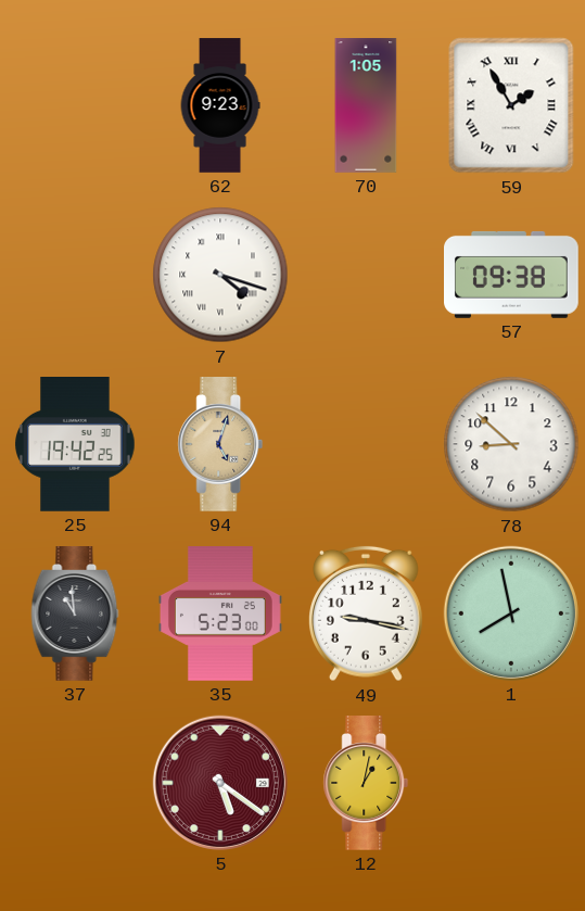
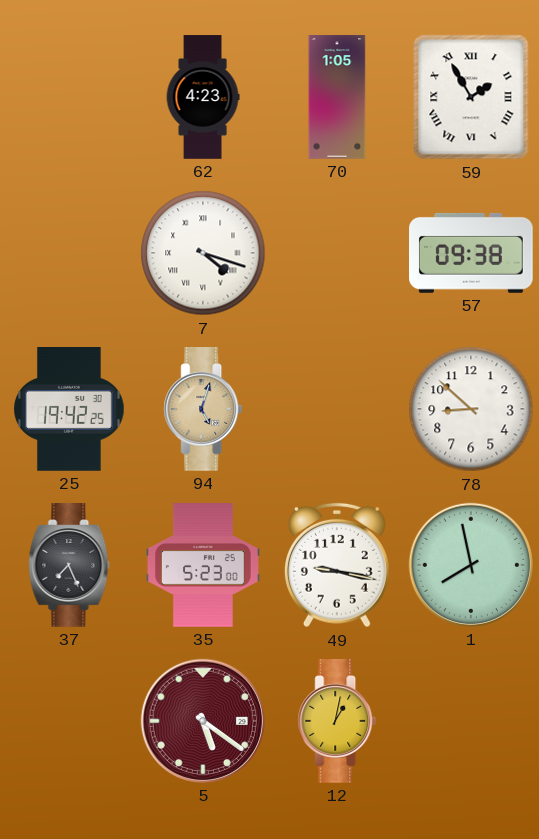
62: 9:23 -> 4:23
37: 10:59 -> 7:26
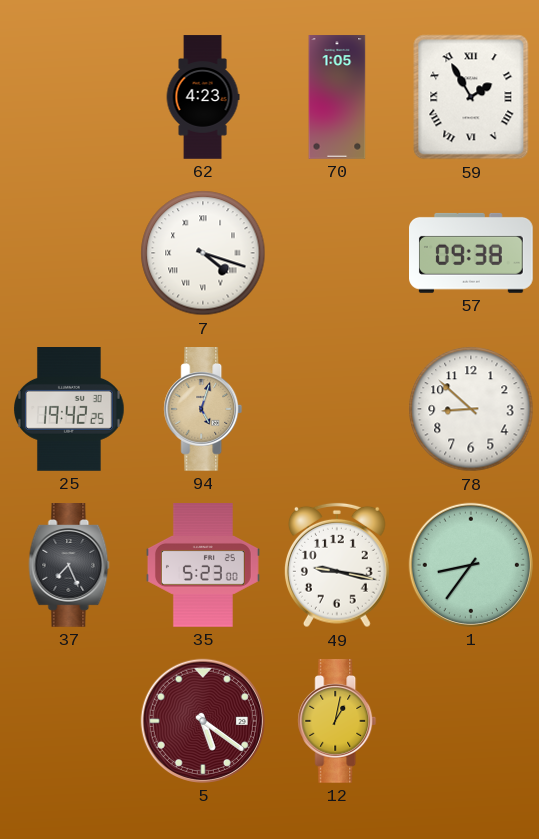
1: 7:58 -> 8:36
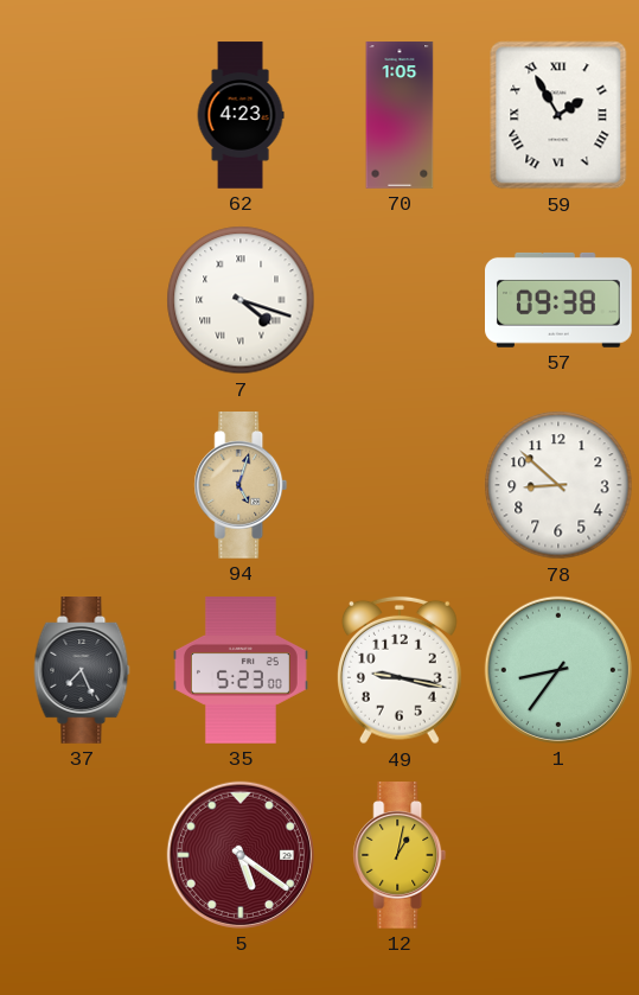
25: 19:42 -> none
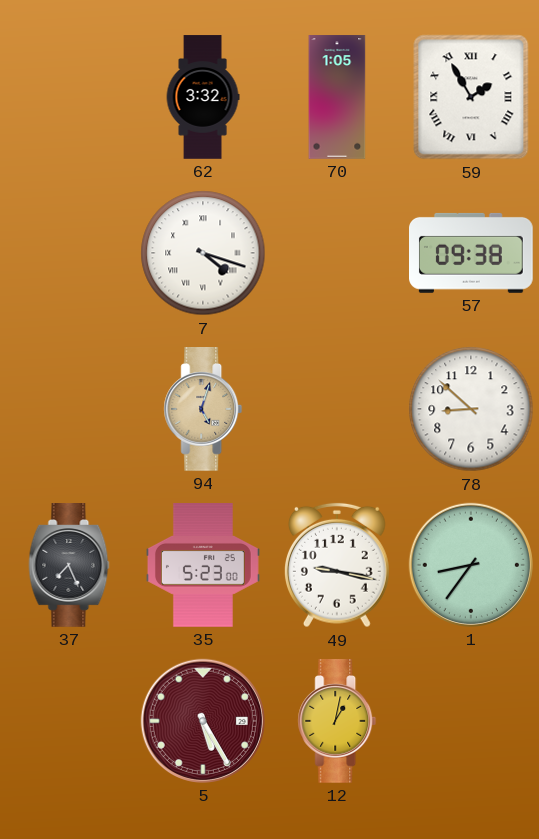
62: 4:23 -> 3:32
5: 5:21 -> 5:25
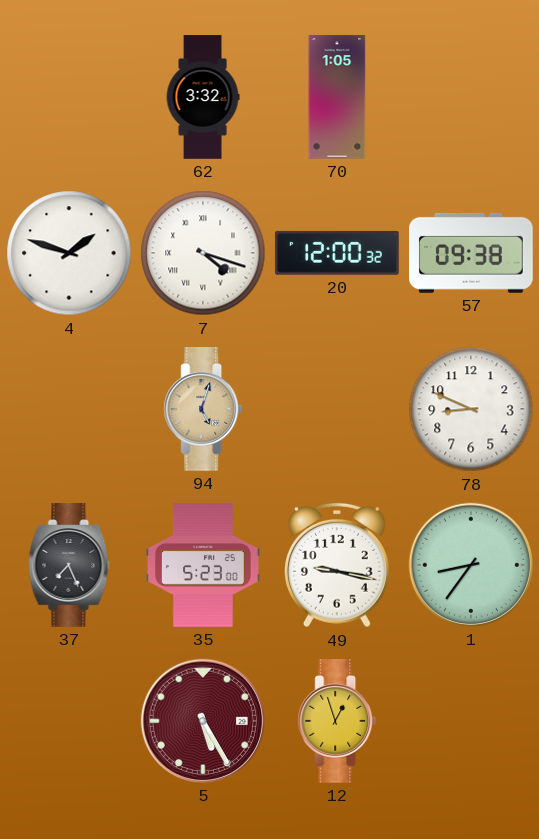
59: 1:55 -> none
4: none -> 1:48
20: none -> 12:00
78: 8:52 -> 8:49
12: 1:02 -> 12:57
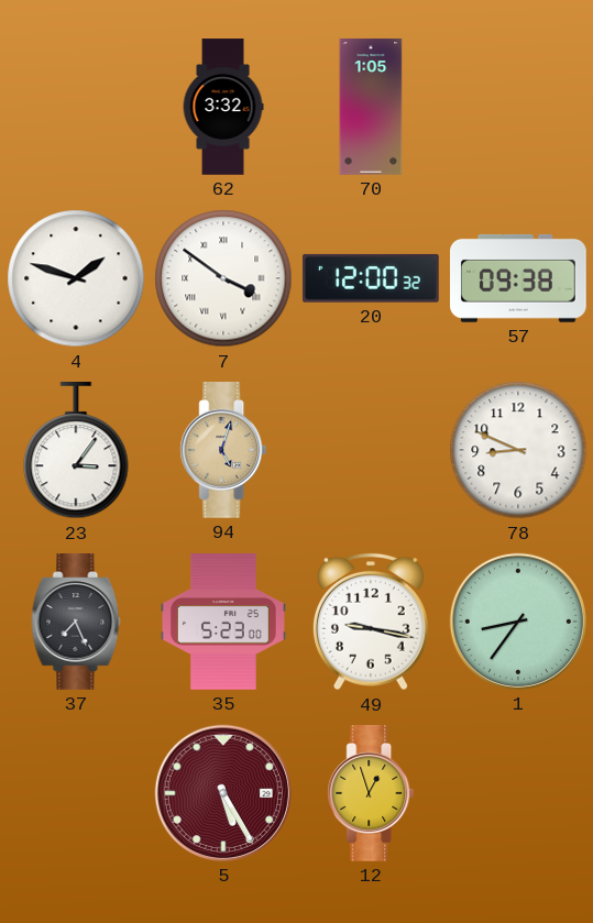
7: 4:18 -> 3:51
23: none -> 3:06
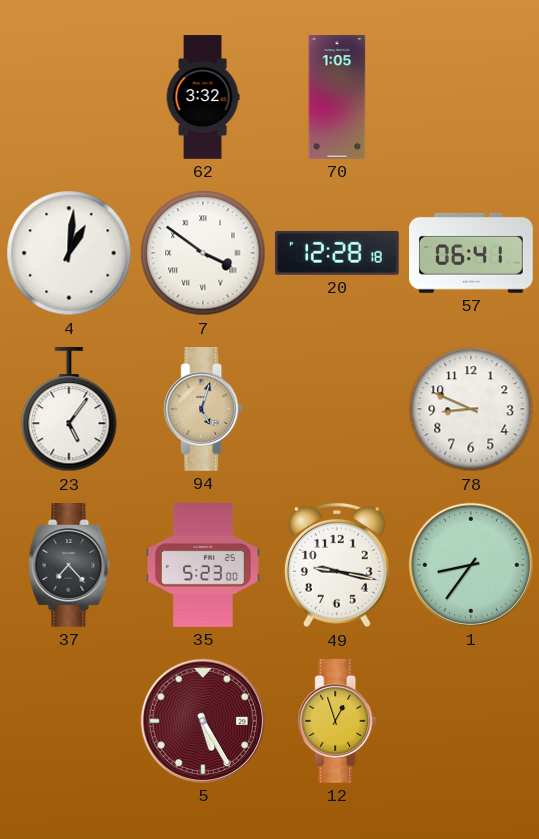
4: 1:48 -> 1:01
20: 12:00 -> 12:28
57: 09:38 -> 06:41
23: 3:06 -> 5:06
37: 7:26 -> 7:23
